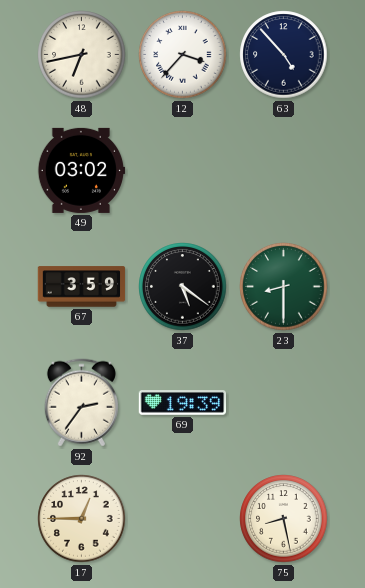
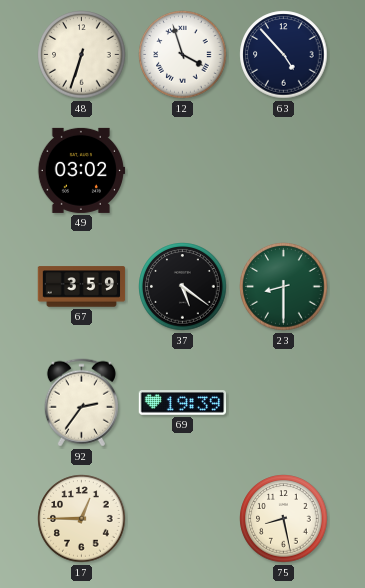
48: 6:43 -> 6:33
12: 3:37 -> 3:57
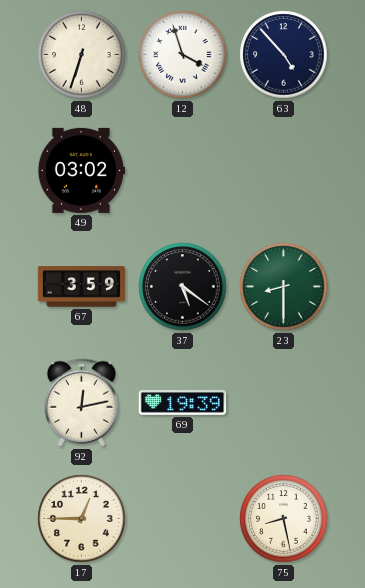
92: 2:36 -> 12:13
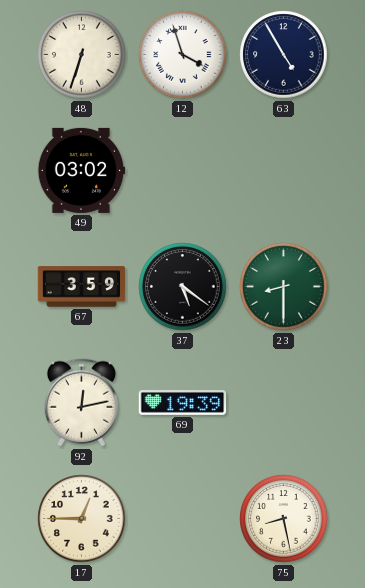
63: 4:53 -> 4:55
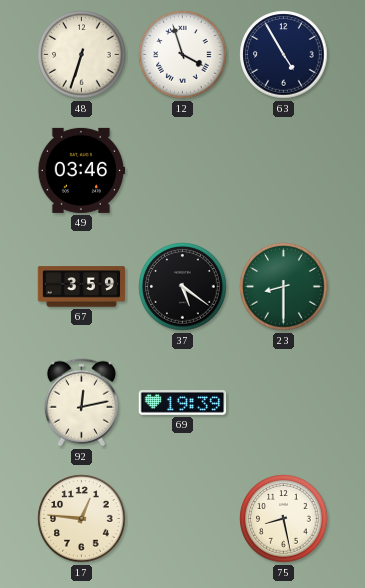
49: 03:02 -> 03:46
17: 12:45 -> 12:46
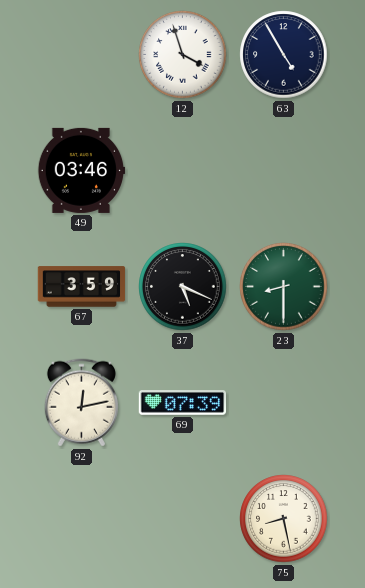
48: 6:33 -> none
37: 5:21 -> 5:19
69: 19:39 -> 07:39
17: 12:46 -> none
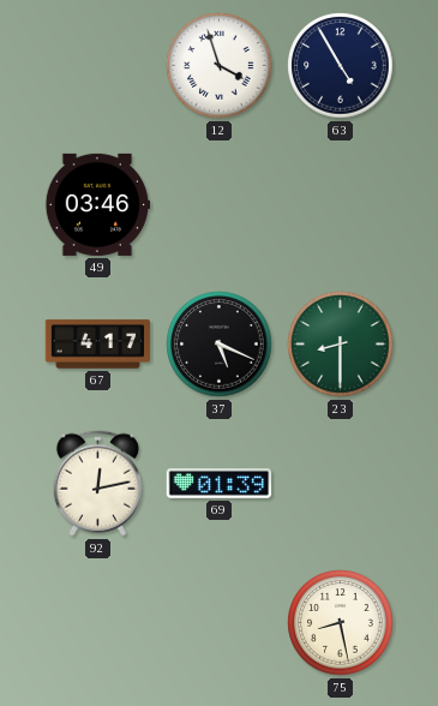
67: 3:59 -> 4:17
69: 07:39 -> 01:39
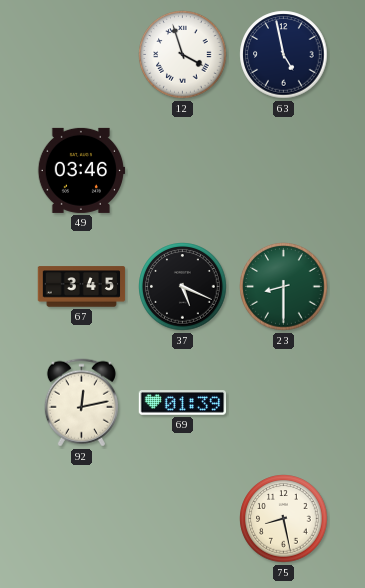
63: 4:55 -> 4:58
67: 4:17 -> 3:45
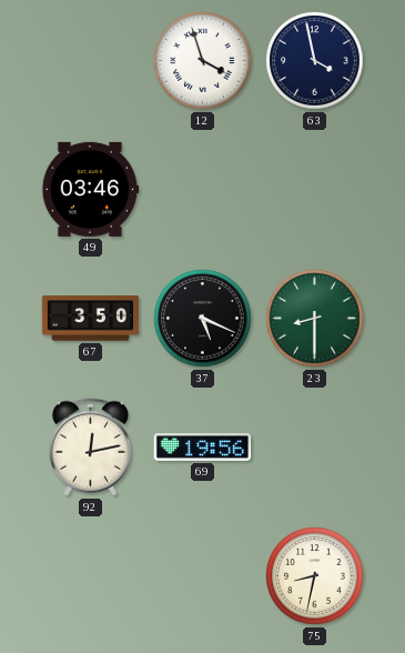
63: 4:58 -> 3:58
67: 3:45 -> 3:50
69: 01:39 -> 19:56
75: 8:28 -> 8:32
